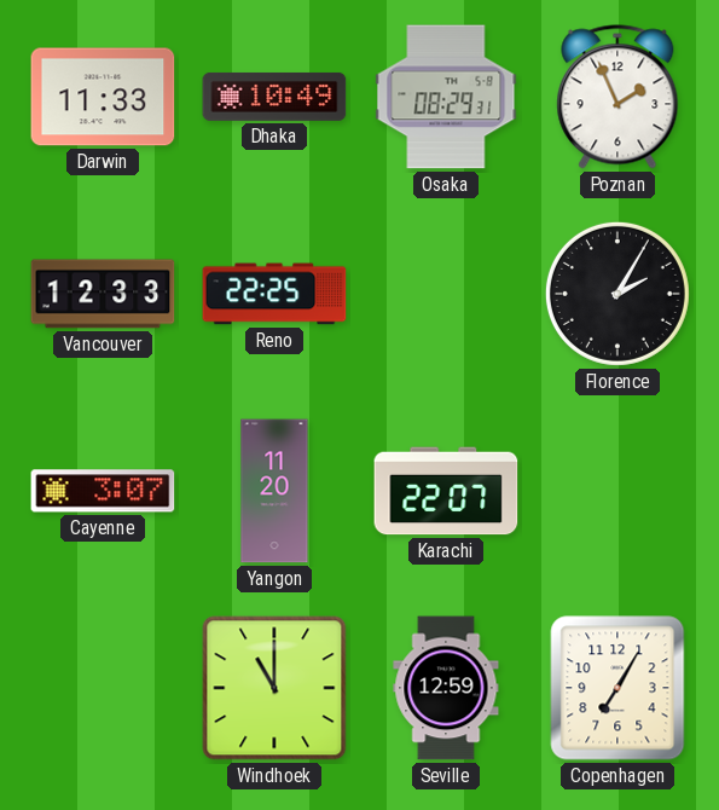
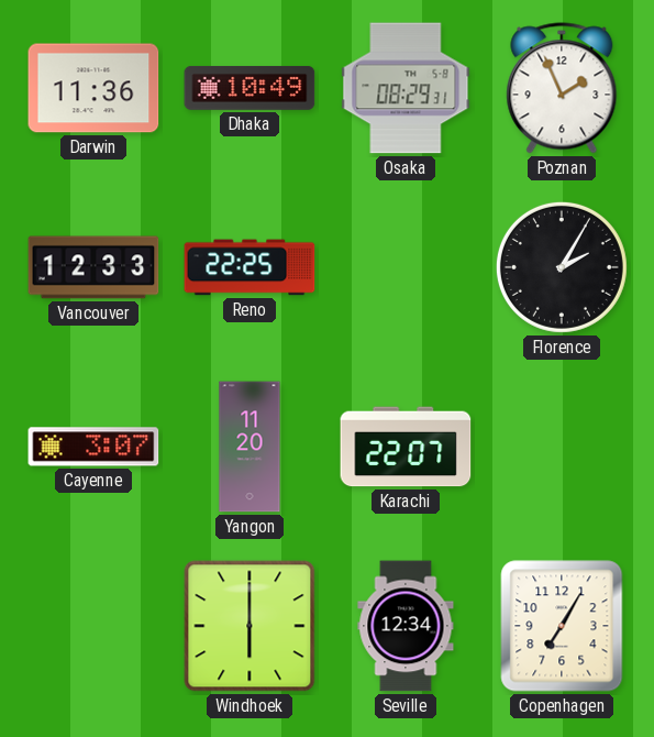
Darwin: 11:33 -> 11:36
Windhoek: 11:00 -> 6:00
Seville: 12:59 -> 12:34
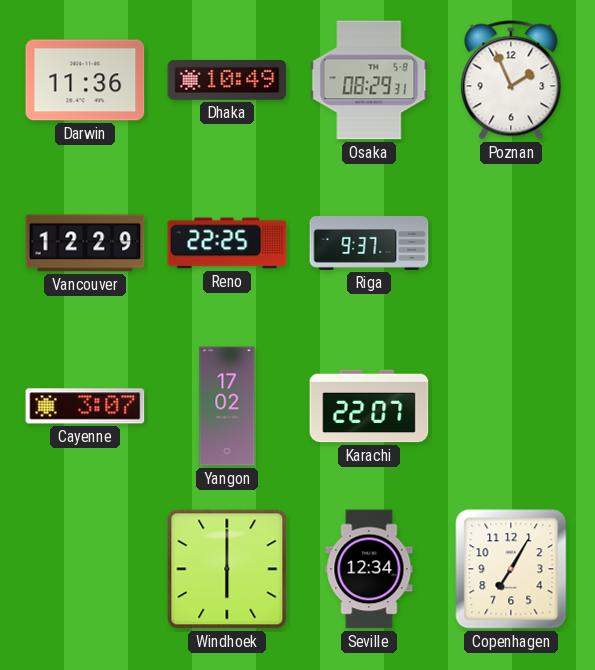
Vancouver: 12:33 -> 12:29
Riga: none -> 9:37
Florence: 2:05 -> none
Yangon: 11:20 -> 17:02
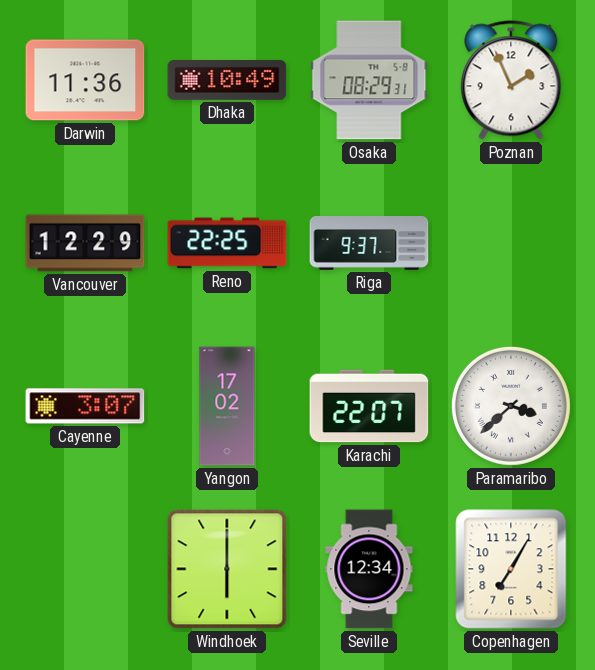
Paramaribo: none -> 3:38
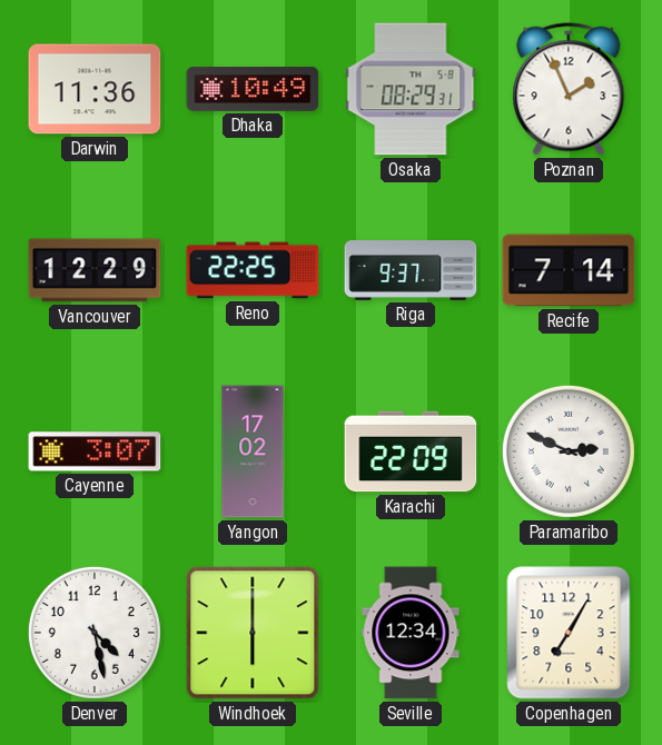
Recife: none -> 7:14
Karachi: 22:07 -> 22:09
Paramaribo: 3:38 -> 2:49
Denver: none -> 4:28
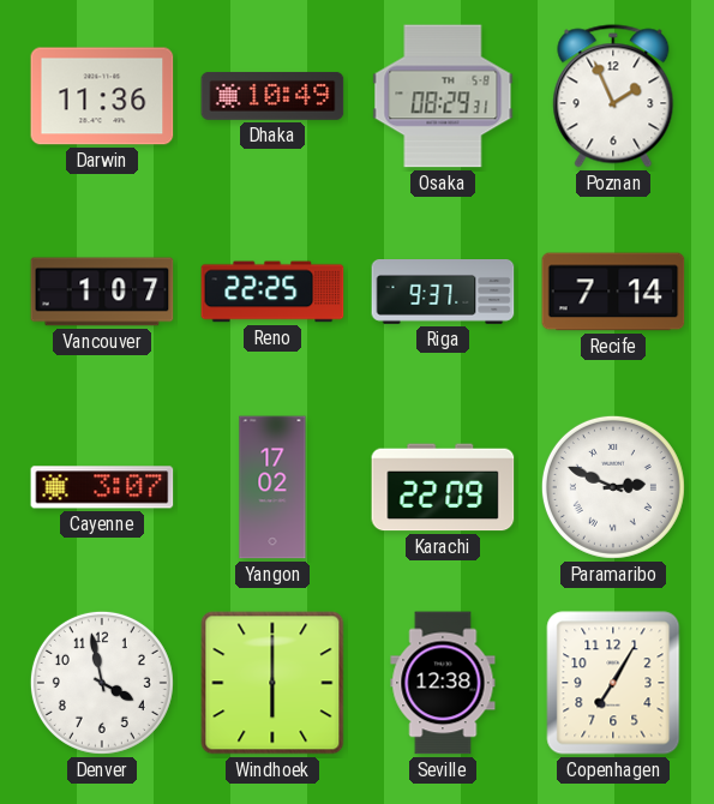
Vancouver: 12:29 -> 1:07
Denver: 4:28 -> 3:58
Seville: 12:34 -> 12:38
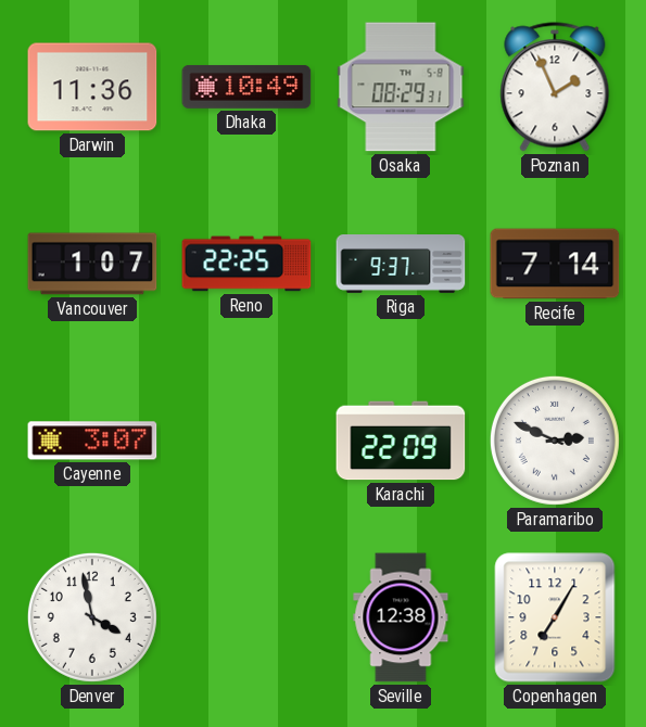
Yangon: 17:02 -> none
Windhoek: 6:00 -> none
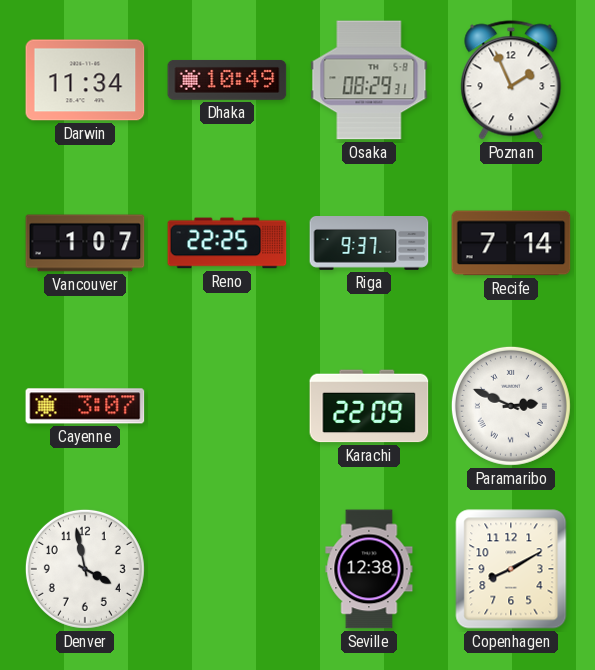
Darwin: 11:36 -> 11:34
Copenhagen: 7:05 -> 8:10
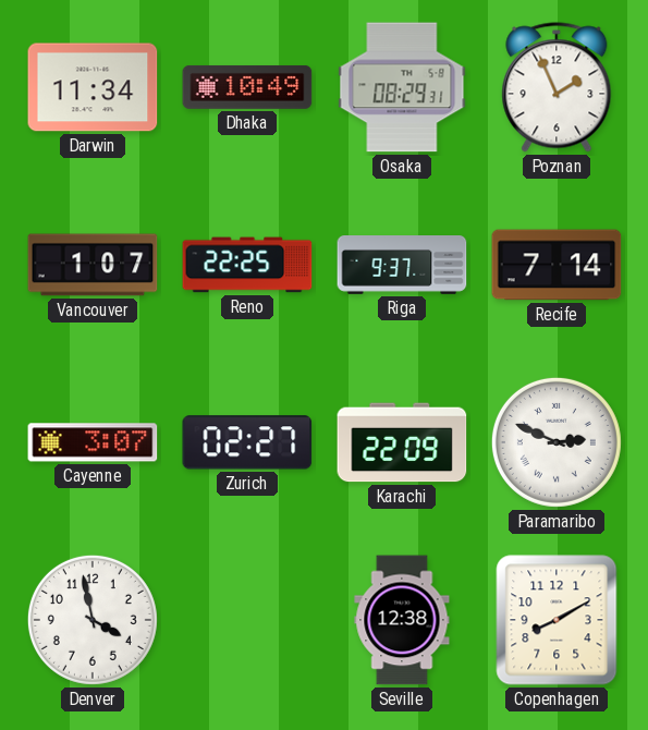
Zurich: none -> 02:27
